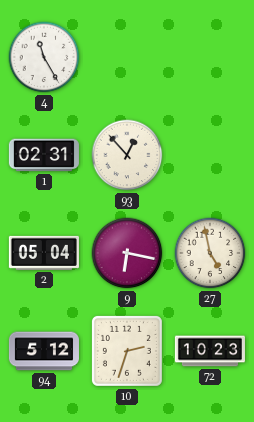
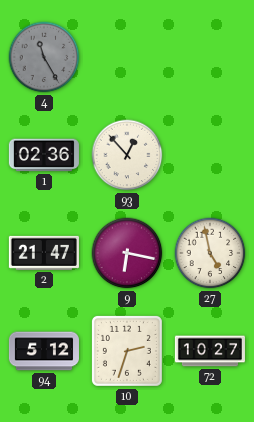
4 dial: white -> grey
1: 02:31 -> 02:36
2: 05:04 -> 21:47
72: 10:23 -> 10:27
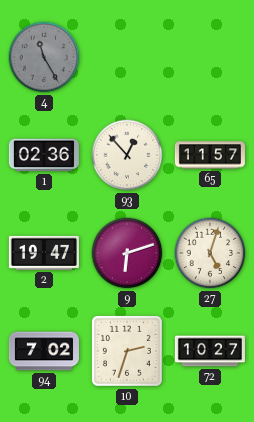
65: none -> 11:57
2: 21:47 -> 19:47
9: 6:17 -> 6:12
27: 4:58 -> 5:03
94: 5:12 -> 7:02
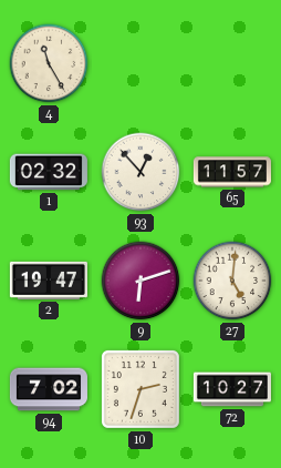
4 dial: grey -> cream
1: 02:36 -> 02:32
27: 5:03 -> 5:01
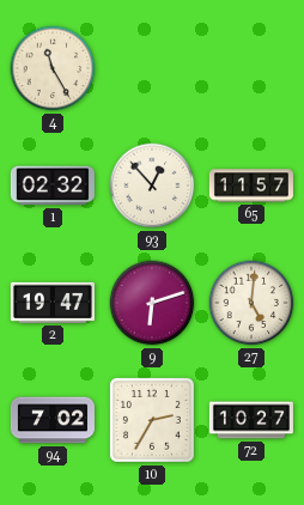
10: 2:33 -> 2:35
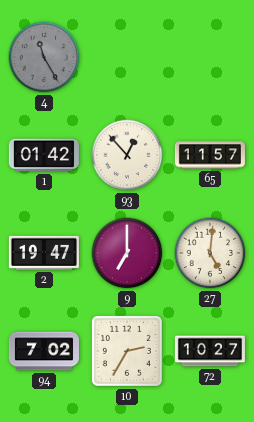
4 dial: cream -> grey
1: 02:32 -> 01:42
9: 6:12 -> 7:00
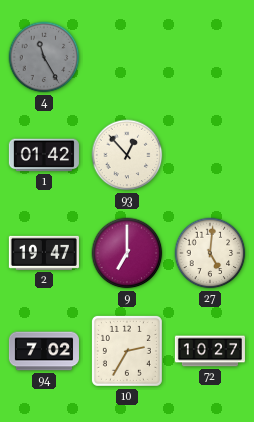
65: 11:57 -> none
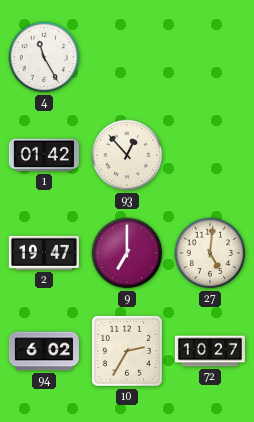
4 dial: grey -> white
94: 7:02 -> 6:02
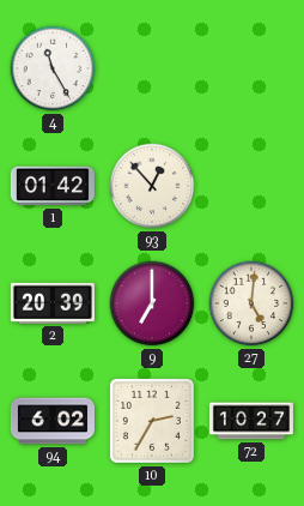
2: 19:47 -> 20:39
